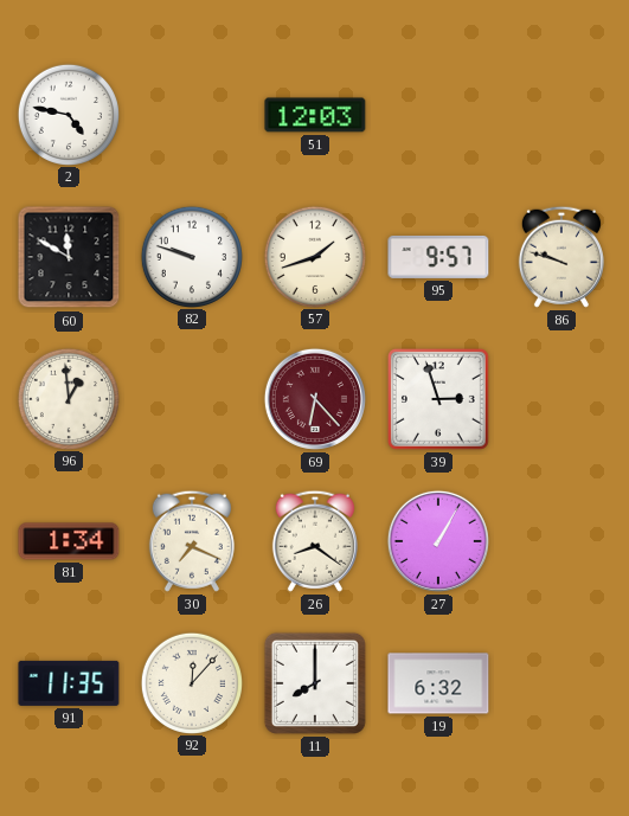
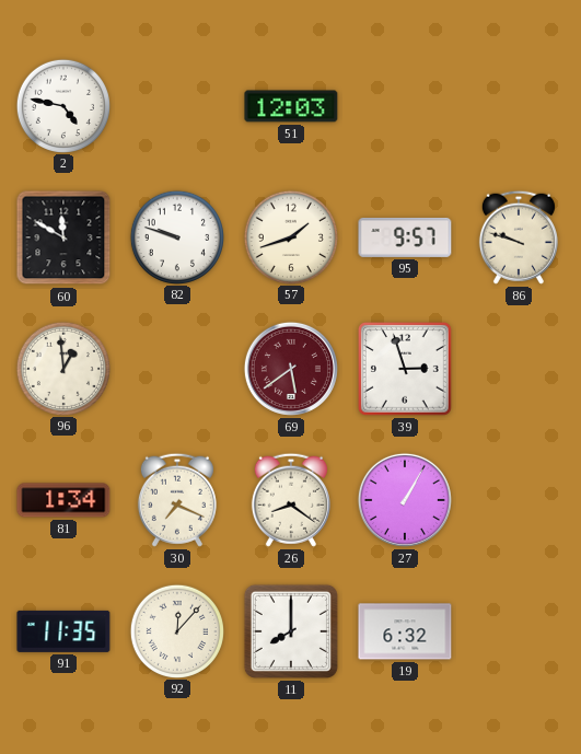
69: 6:23 -> 5:39
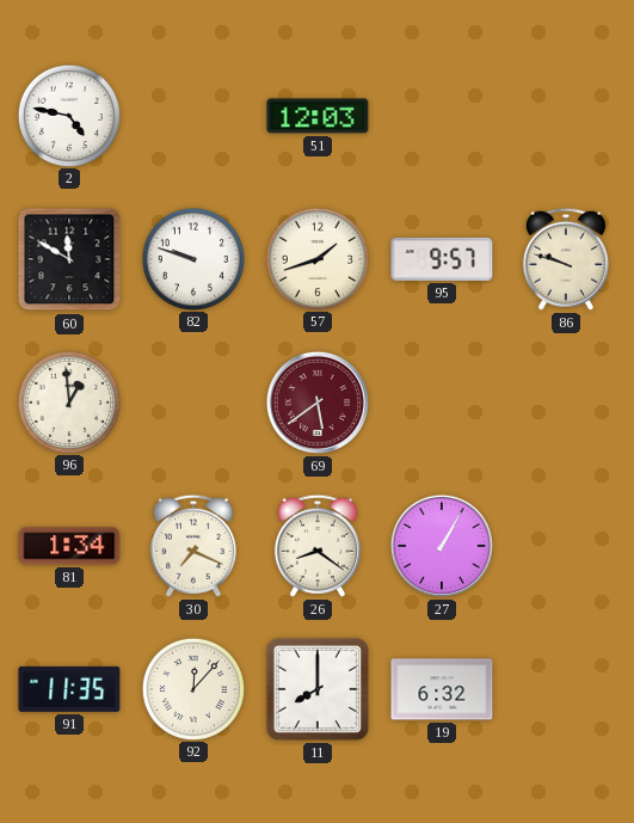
39: 2:57 -> none
